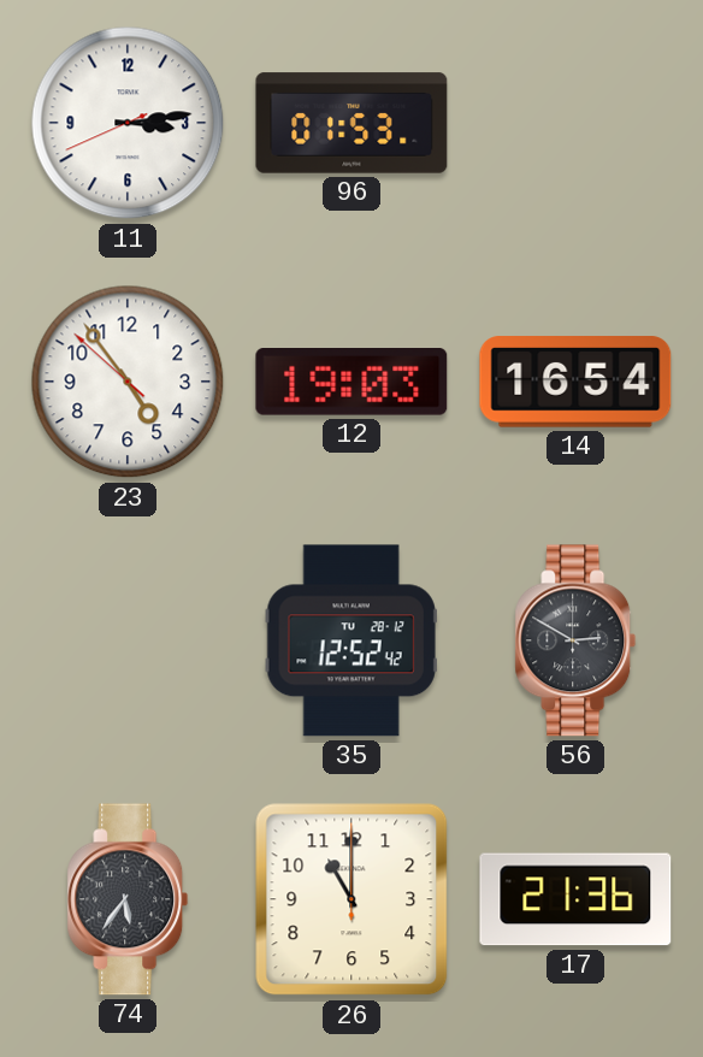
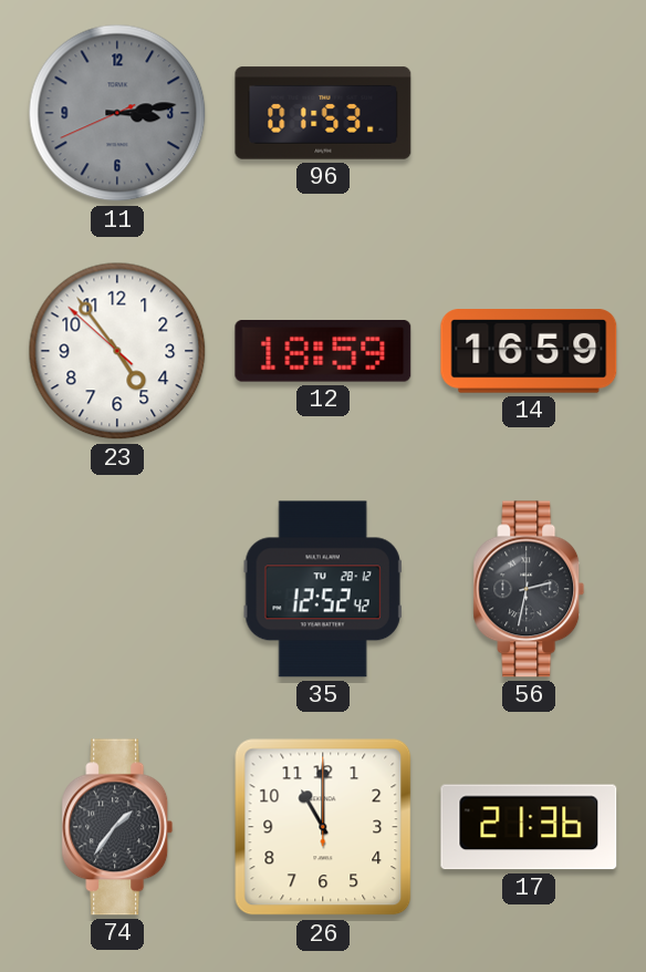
11 dial: white -> grey
12: 19:03 -> 18:59
14: 16:54 -> 16:59
56: 2:50 -> 2:32
74: 5:36 -> 1:36
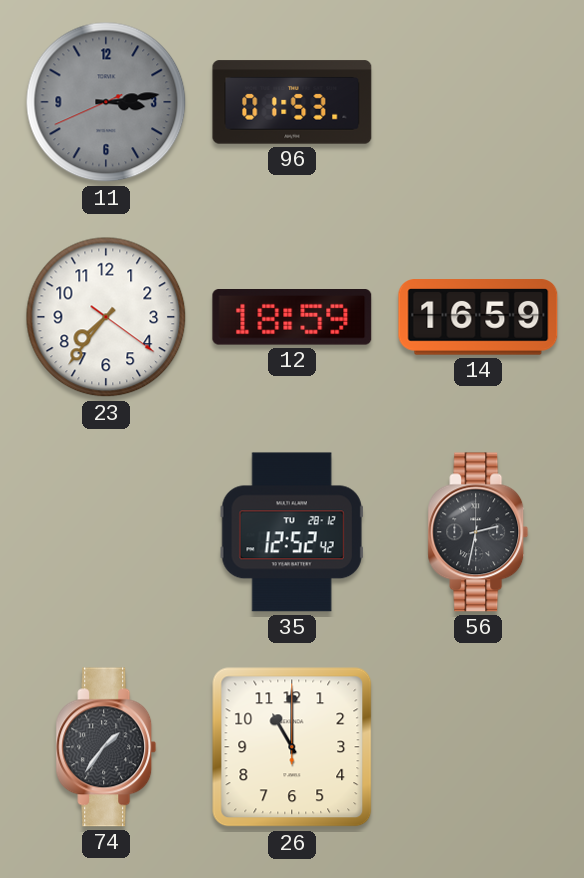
23: 4:53 -> 7:36
17: 21:36 -> none
